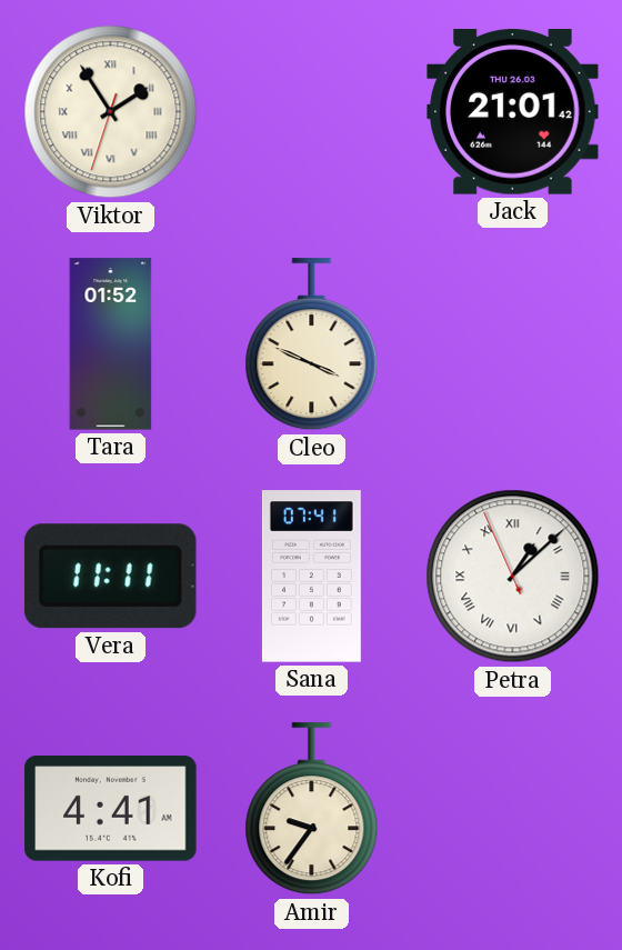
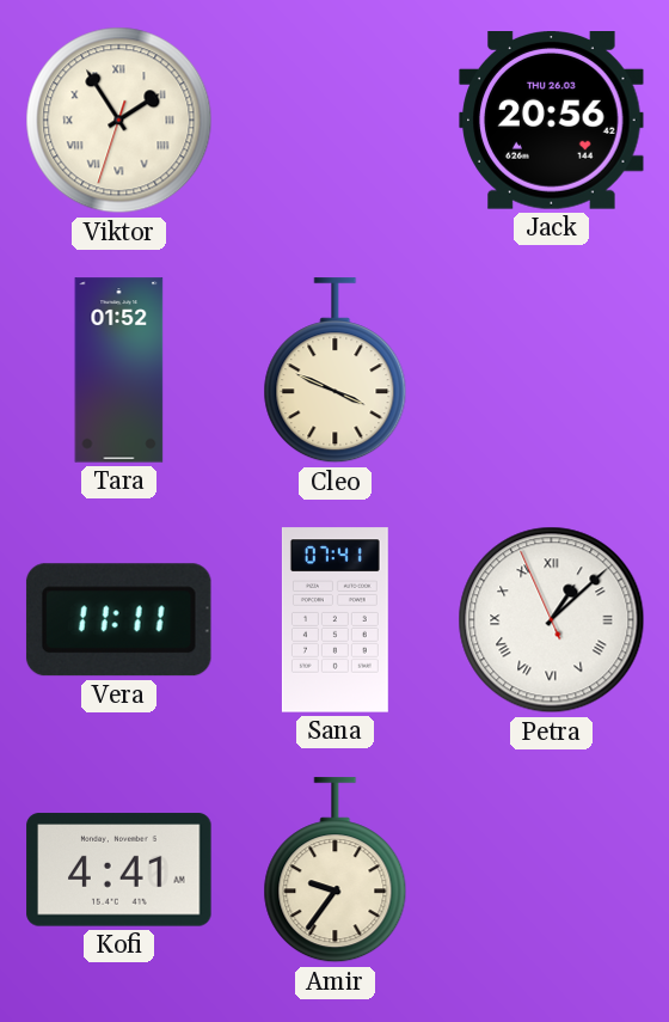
Jack: 21:01 -> 20:56
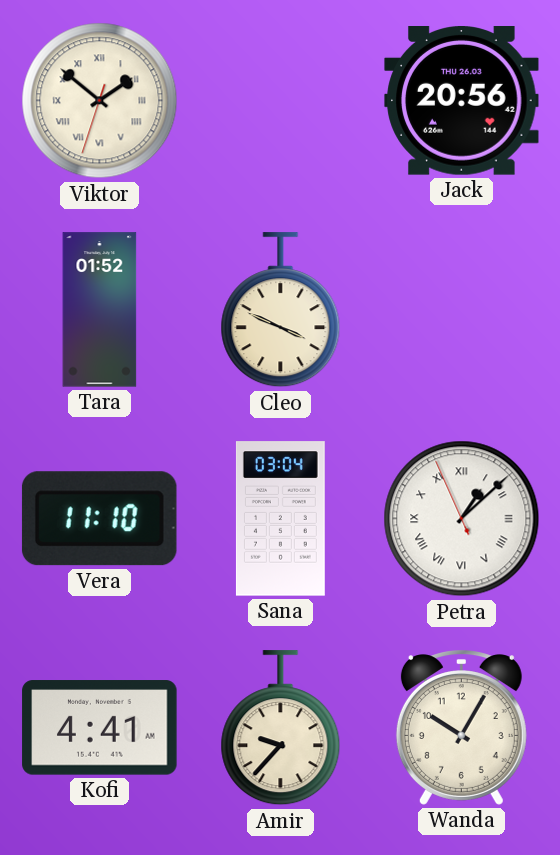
Viktor: 1:54 -> 1:51
Vera: 11:11 -> 11:10
Sana: 07:41 -> 03:04
Amir: 9:36 -> 9:37
Wanda: none -> 10:05
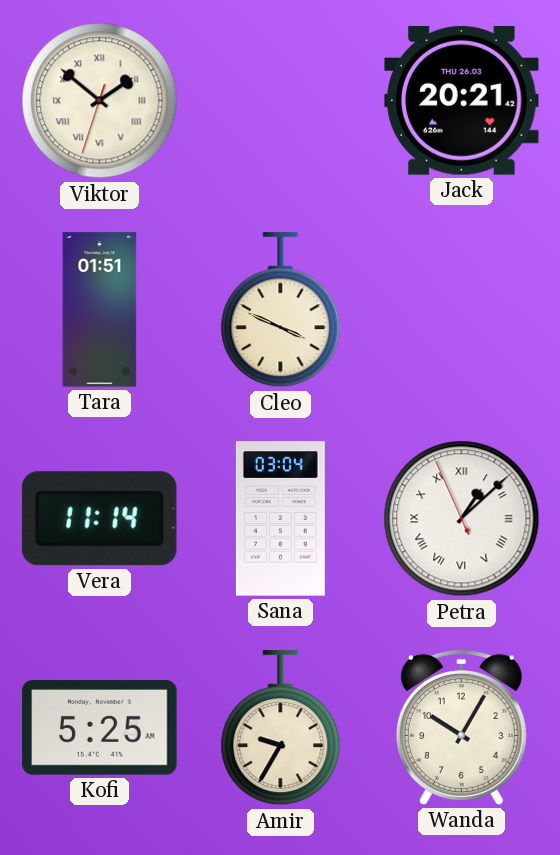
Jack: 20:56 -> 20:21
Tara: 01:52 -> 01:51
Vera: 11:10 -> 11:14
Kofi: 4:41 -> 5:25
Amir: 9:37 -> 9:35
